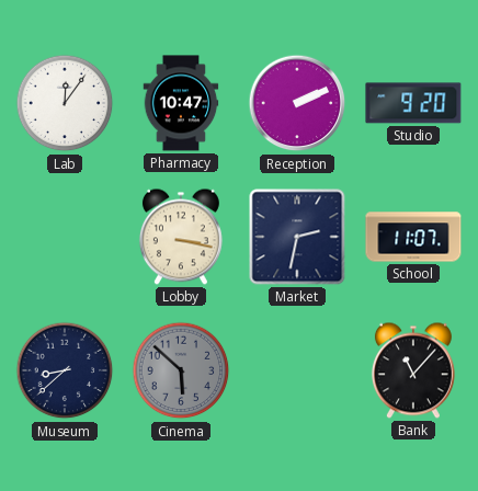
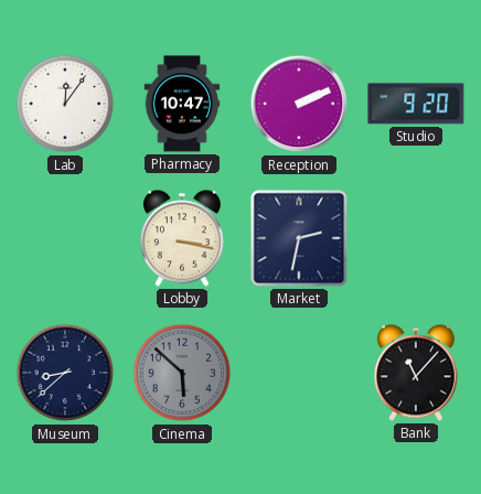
School: 11:07 -> none
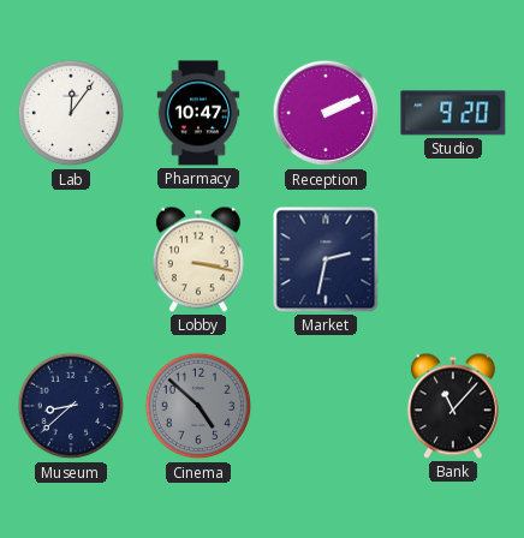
Cinema: 5:52 -> 4:52
